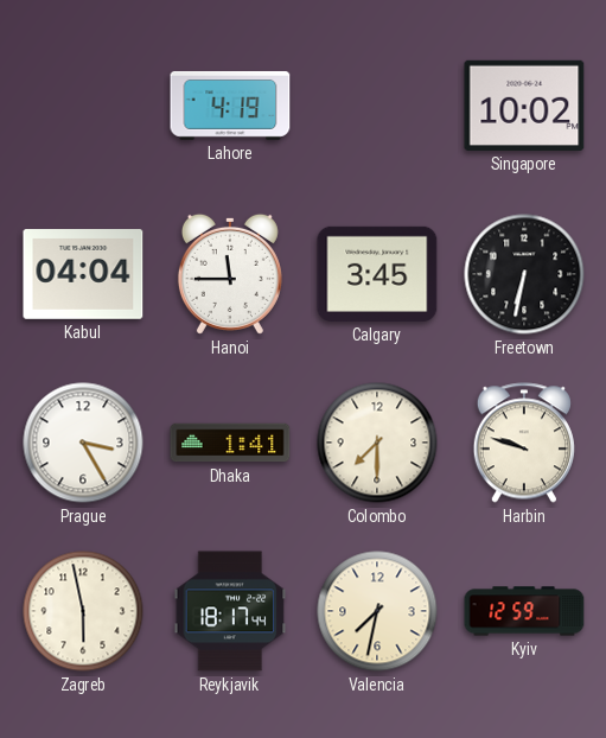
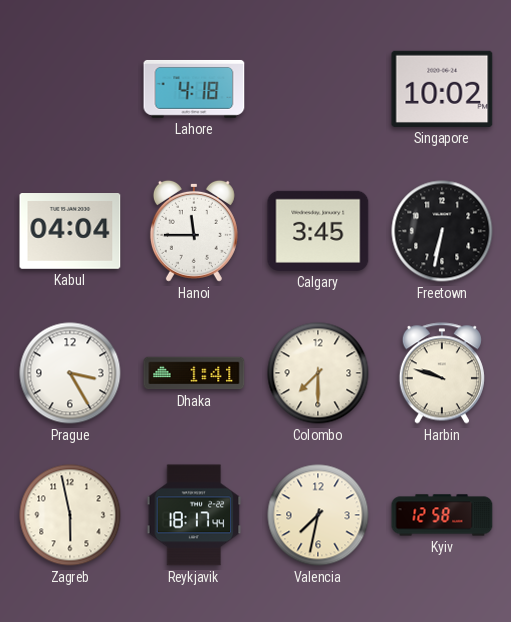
Lahore: 4:19 -> 4:18
Kyiv: 12:59 -> 12:58
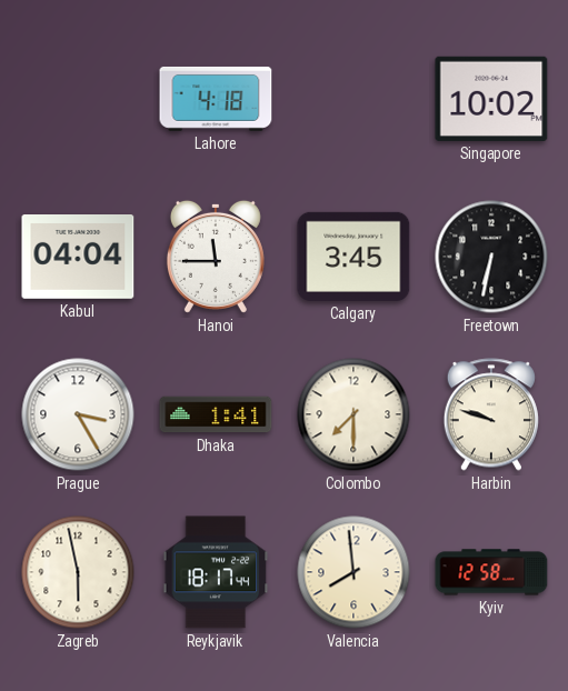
Valencia: 7:32 -> 7:59
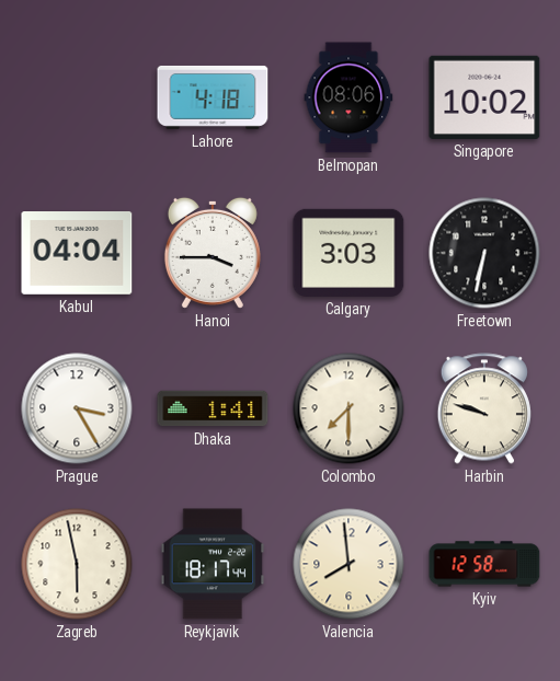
Belmopan: none -> 08:06
Hanoi: 11:45 -> 3:45
Calgary: 3:45 -> 3:03
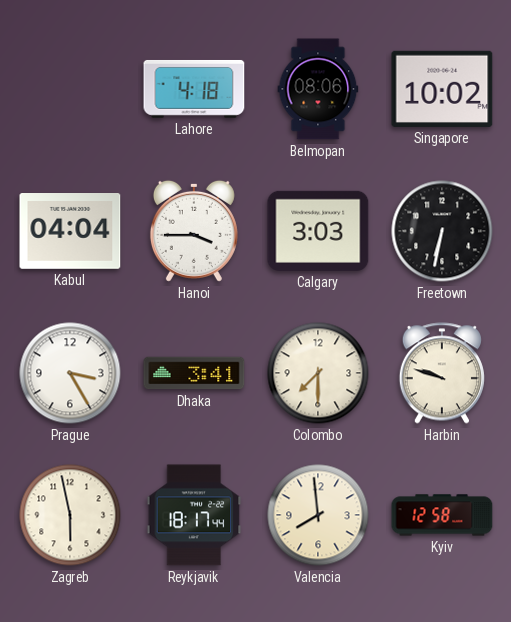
Dhaka: 1:41 -> 3:41
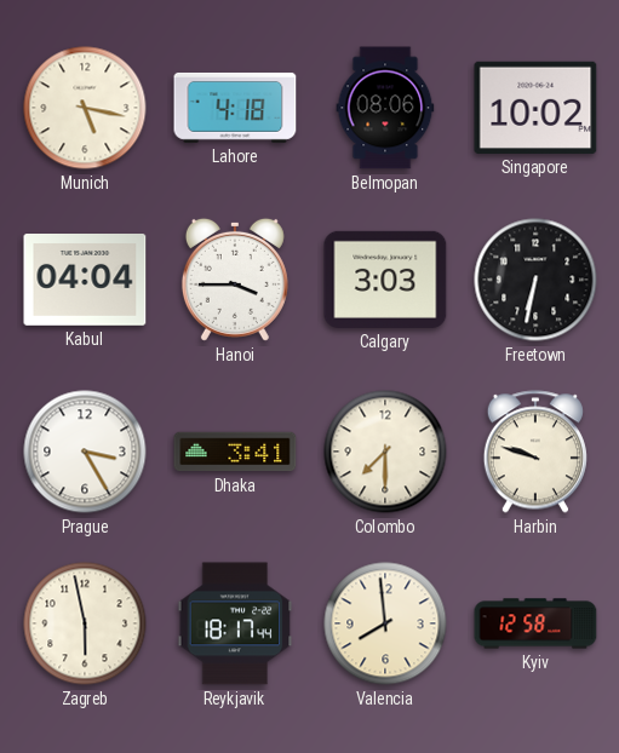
Munich: none -> 5:17
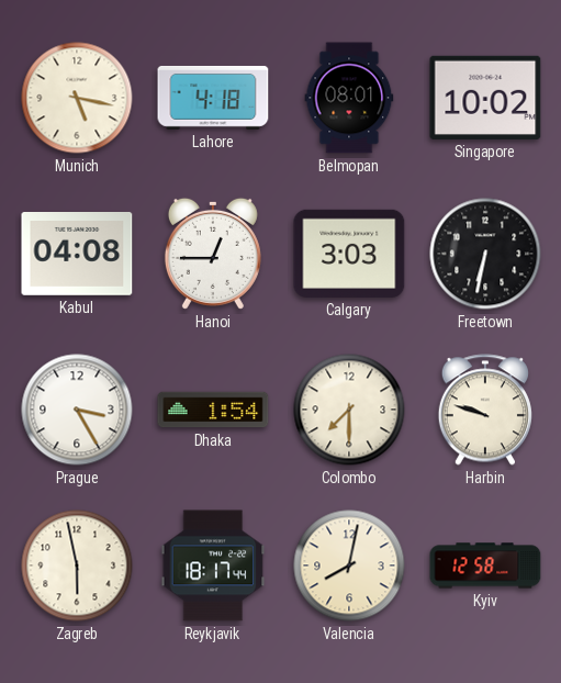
Belmopan: 08:06 -> 08:01
Kabul: 04:04 -> 04:08
Hanoi: 3:45 -> 12:45
Dhaka: 3:41 -> 1:54
Valencia: 7:59 -> 8:02
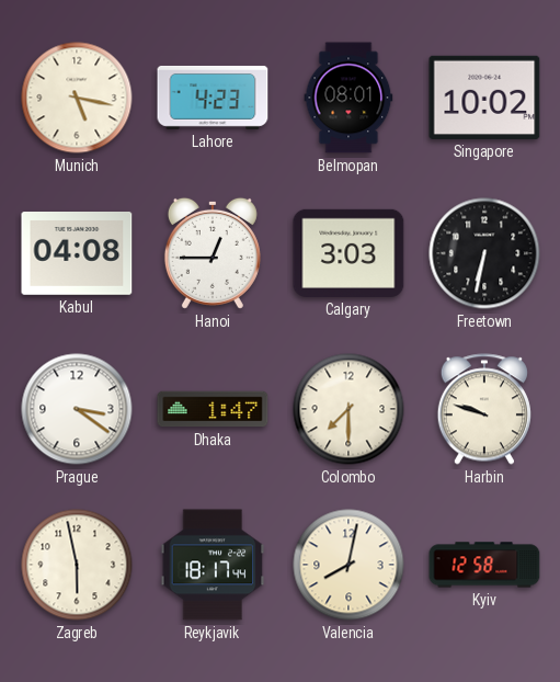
Lahore: 4:18 -> 4:23
Prague: 3:25 -> 3:21
Dhaka: 1:54 -> 1:47
